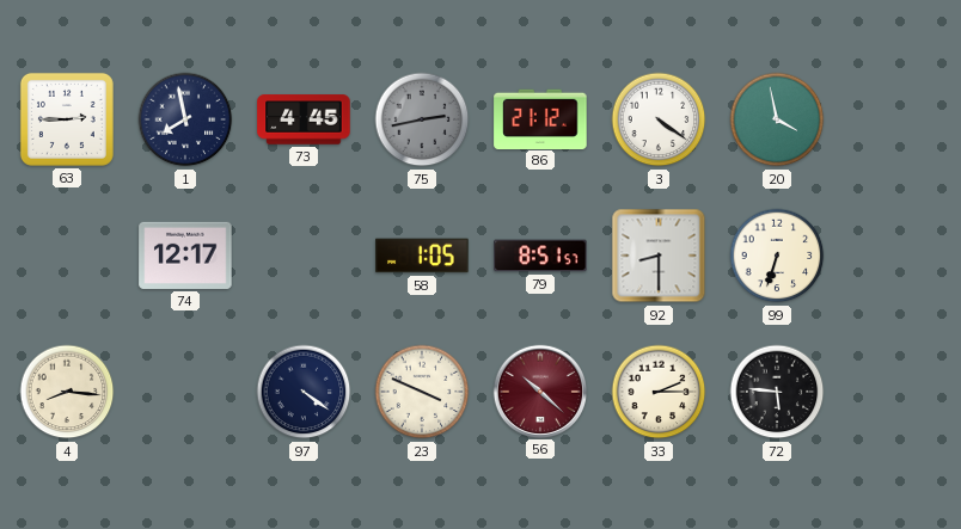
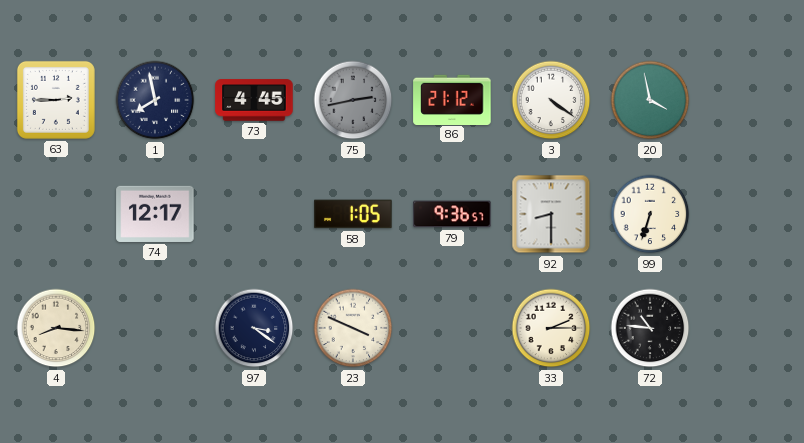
79: 8:51 -> 9:36
97: 4:21 -> 3:21
56: 10:22 -> none
72: 5:46 -> 10:46
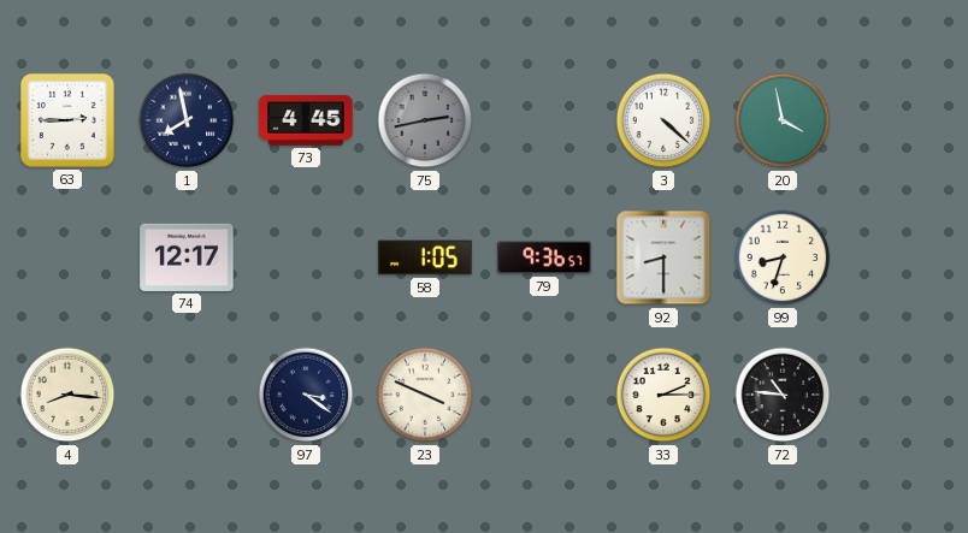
86: 21:12 -> none
3: 4:21 -> 4:22
99: 6:33 -> 8:33
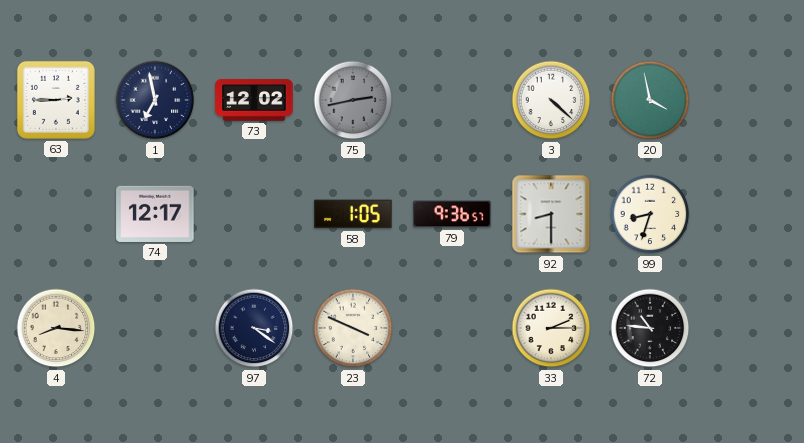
1: 7:58 -> 6:58
73: 4:45 -> 12:02
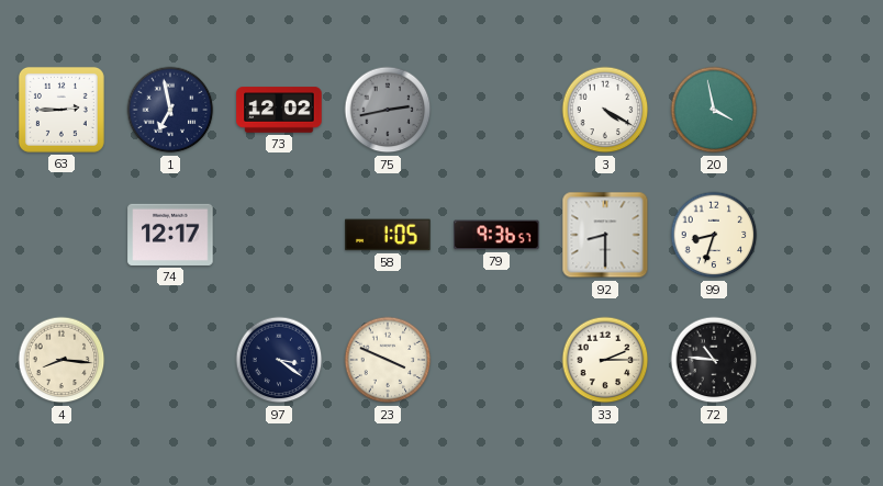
3: 4:22 -> 4:20
